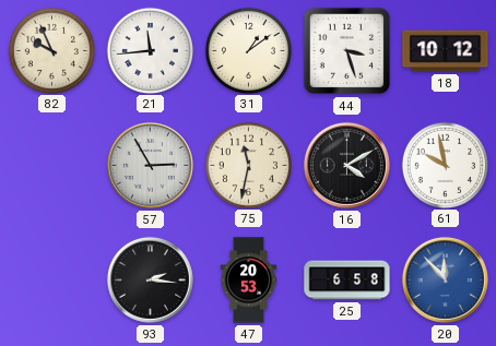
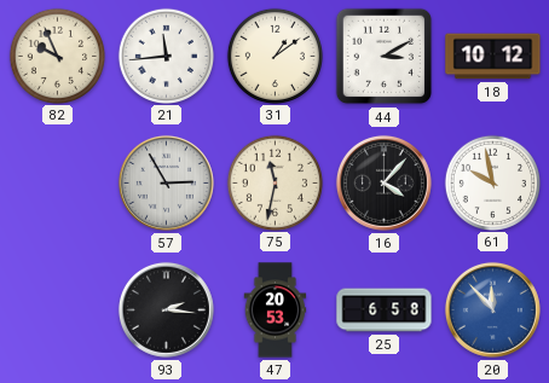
44: 3:27 -> 3:10
16: 4:10 -> 4:07
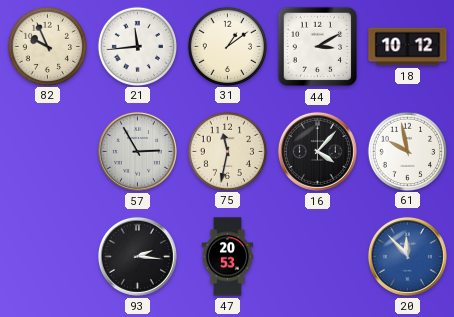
25: 6:58 -> none
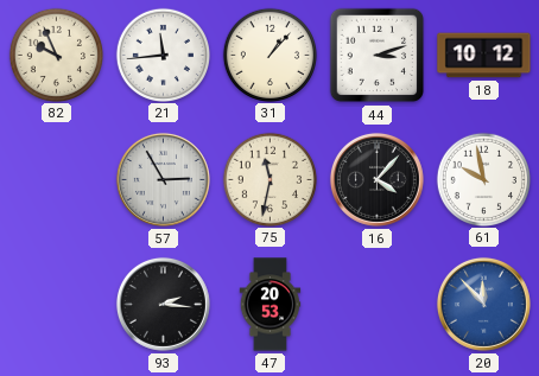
31: 1:09 -> 1:07
44: 3:10 -> 3:12
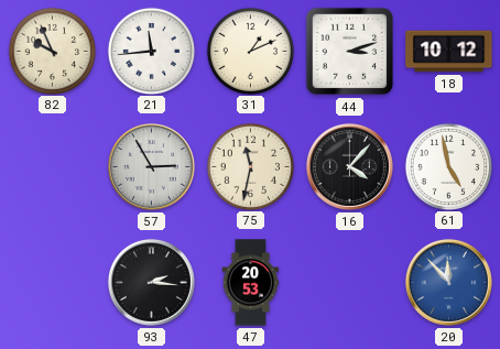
31: 1:07 -> 1:11
61: 9:58 -> 4:58
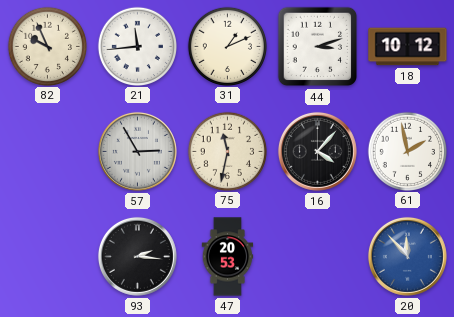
61: 4:58 -> 1:58
